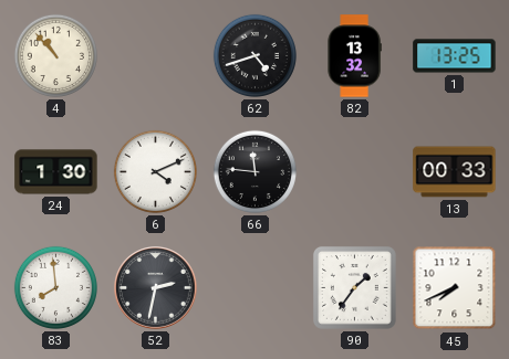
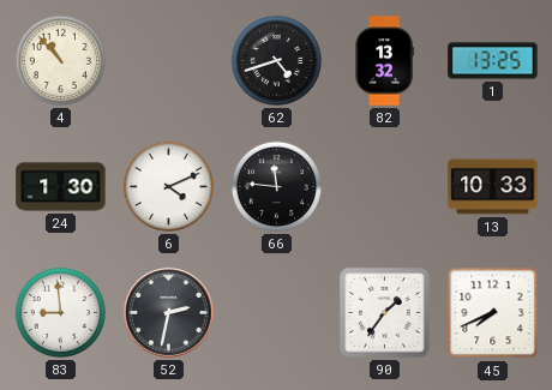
13: 00:33 -> 10:33
83: 7:59 -> 8:59
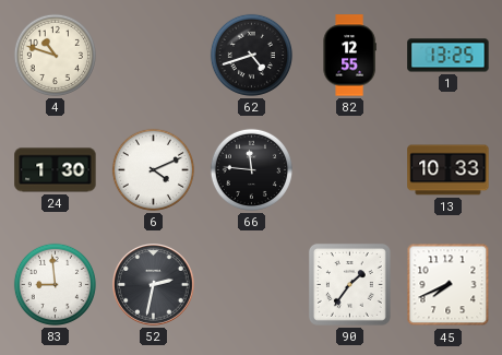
4: 10:53 -> 10:48
82: 13:32 -> 12:55
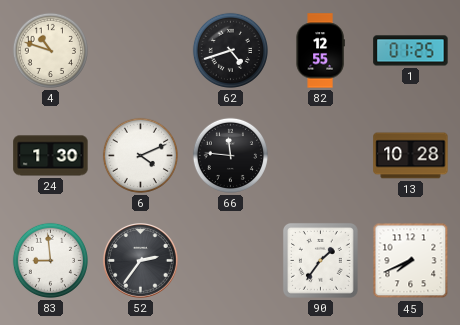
1: 13:25 -> 01:25
13: 10:33 -> 10:28
52: 2:32 -> 2:36
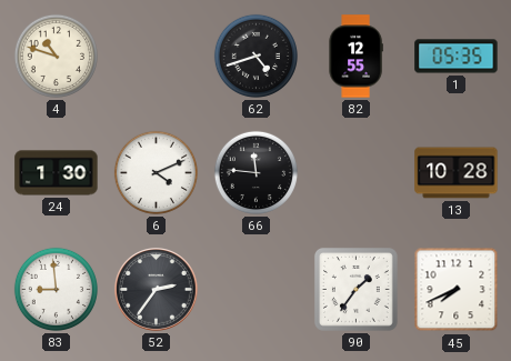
1: 01:25 -> 05:35
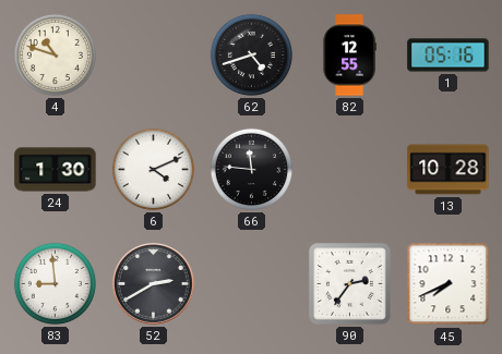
1: 05:35 -> 05:16
52: 2:36 -> 2:40
90: 1:36 -> 2:36
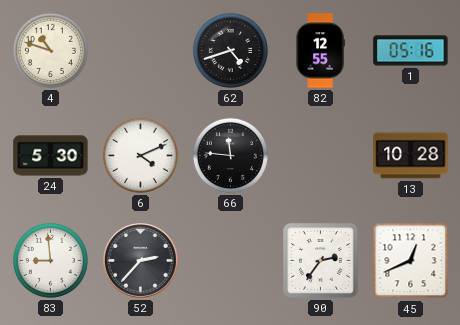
24: 1:30 -> 5:30
52: 2:40 -> 2:37
45: 7:41 -> 12:41
